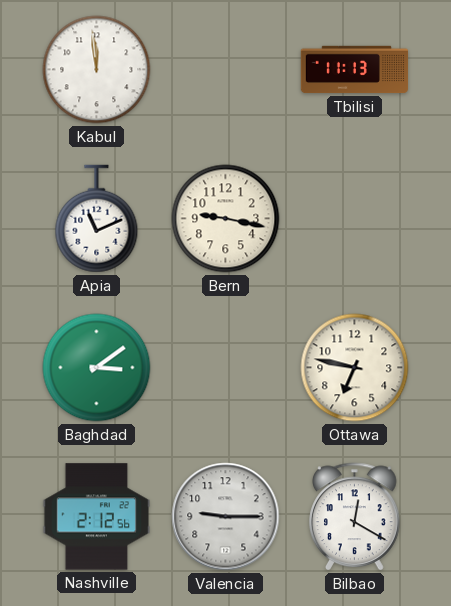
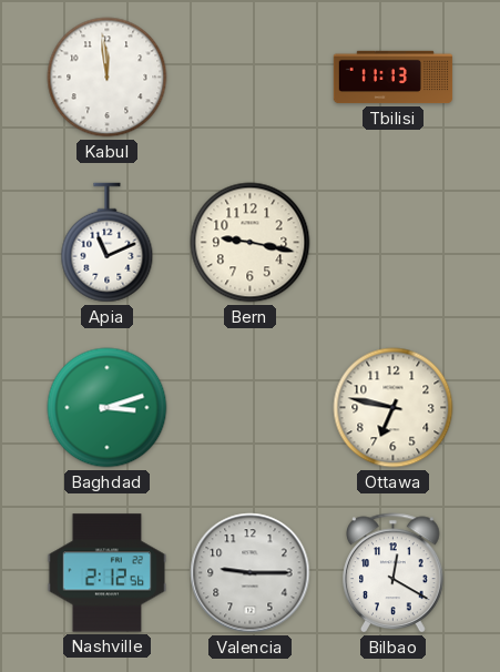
Baghdad: 3:09 -> 3:12
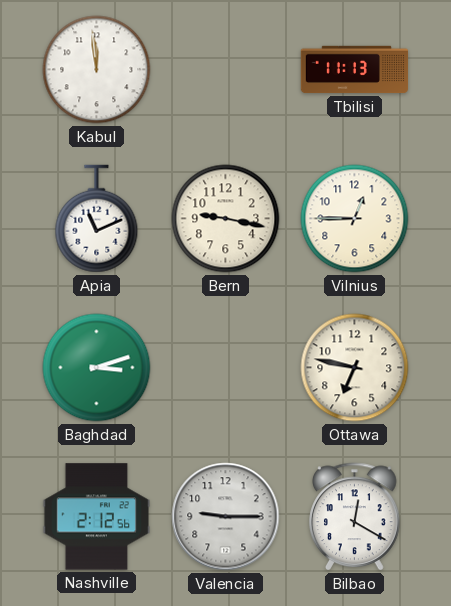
Vilnius: none -> 12:45
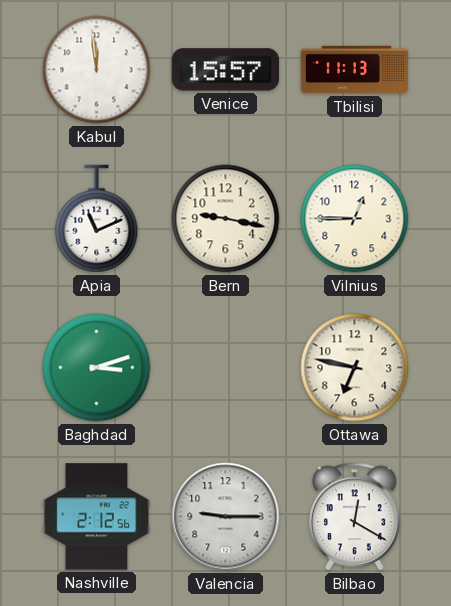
Venice: none -> 15:57
